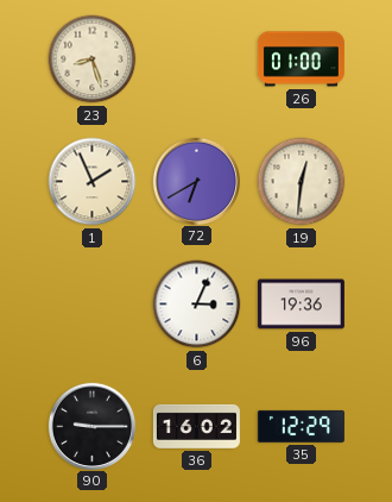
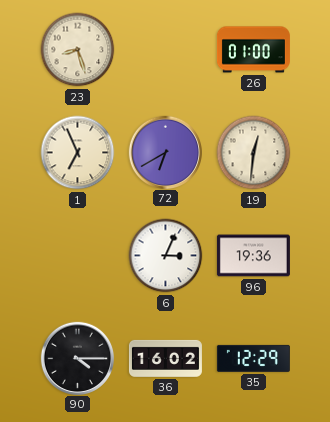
1: 1:56 -> 6:56
90: 9:15 -> 4:15
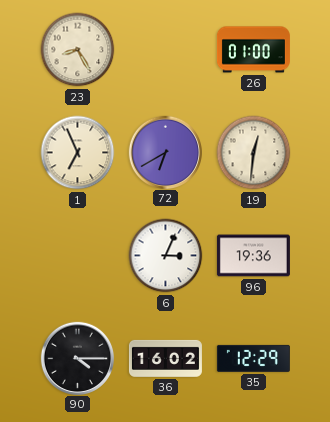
23: 8:27 -> 8:25
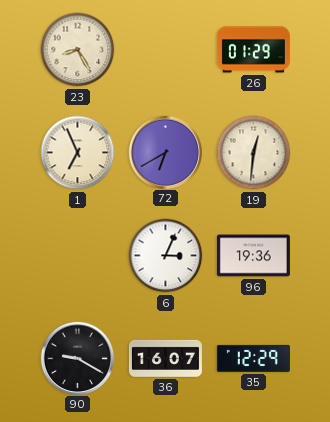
26: 01:00 -> 01:29
90: 4:15 -> 9:20
36: 16:02 -> 16:07
